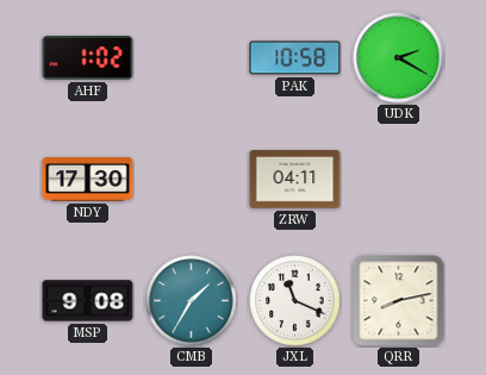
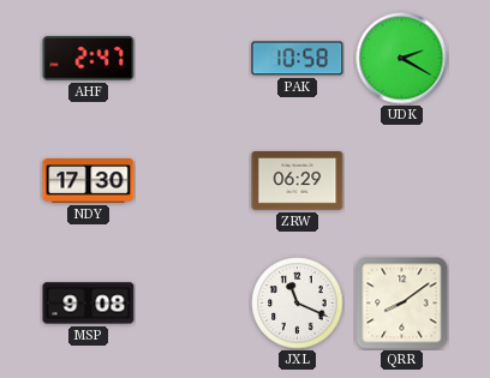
AHF: 1:02 -> 2:47
ZRW: 04:11 -> 06:29
CMB: 1:35 -> none
QRR: 8:13 -> 8:09
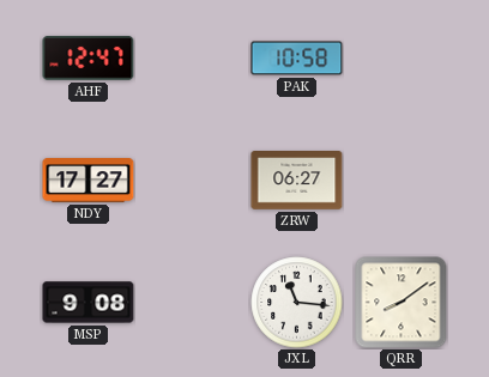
AHF: 2:47 -> 12:47
UDK: 2:20 -> none
NDY: 17:30 -> 17:27
ZRW: 06:29 -> 06:27
JXL: 11:19 -> 11:16
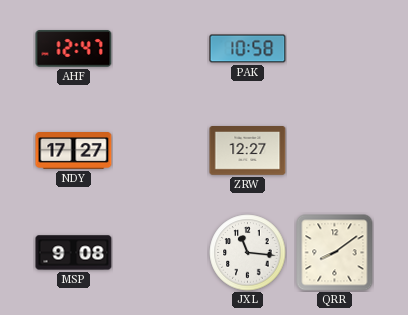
ZRW: 06:27 -> 12:27
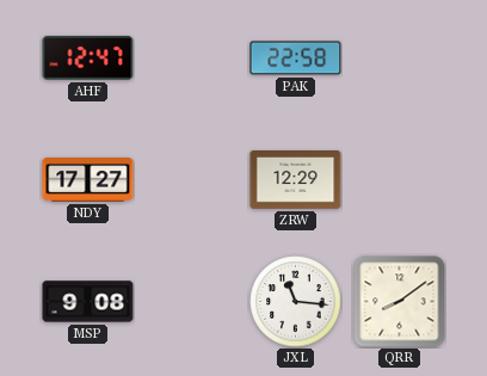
PAK: 10:58 -> 22:58
ZRW: 12:27 -> 12:29
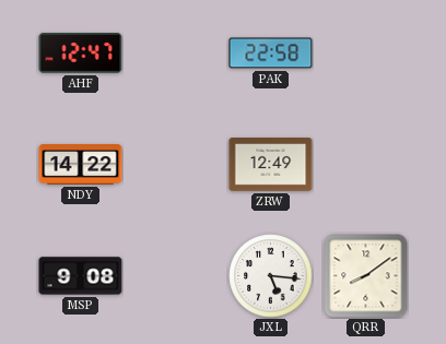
NDY: 17:27 -> 14:22
ZRW: 12:29 -> 12:49
JXL: 11:16 -> 5:16
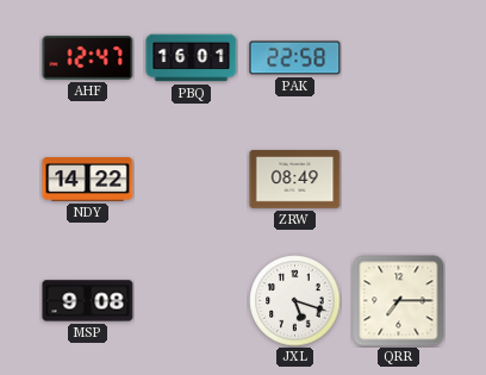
PBQ: none -> 16:01
ZRW: 12:49 -> 08:49
JXL: 5:16 -> 5:18
QRR: 8:09 -> 7:15
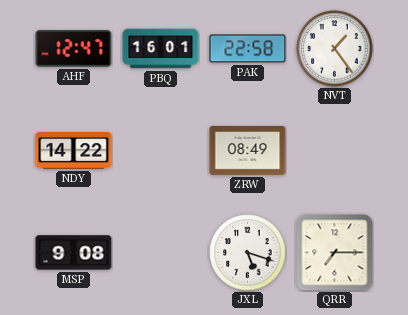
NVT: none -> 1:24
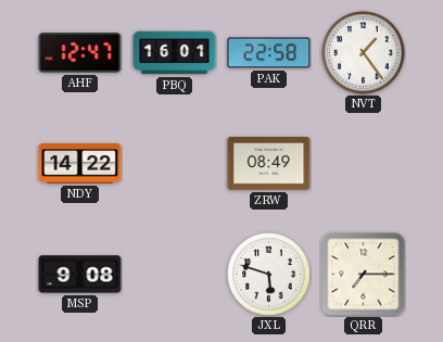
JXL: 5:18 -> 5:48
